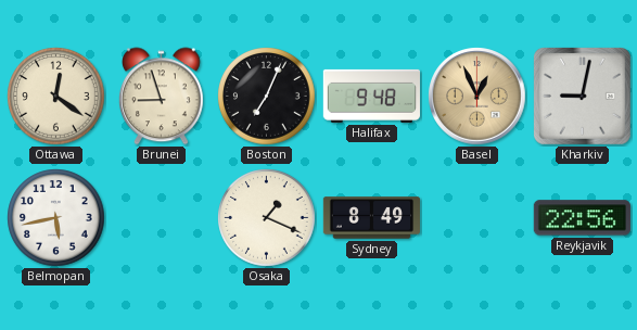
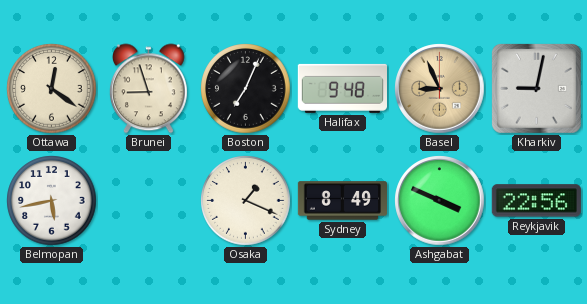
Basel: 12:56 -> 8:56
Ashgabat: none -> 3:49
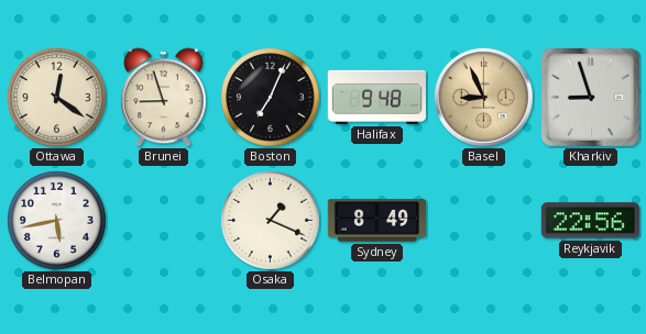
Kharkiv: 9:02 -> 8:57
Ashgabat: 3:49 -> none
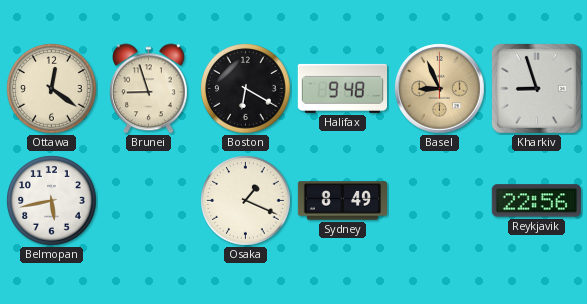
Boston: 7:04 -> 6:20
